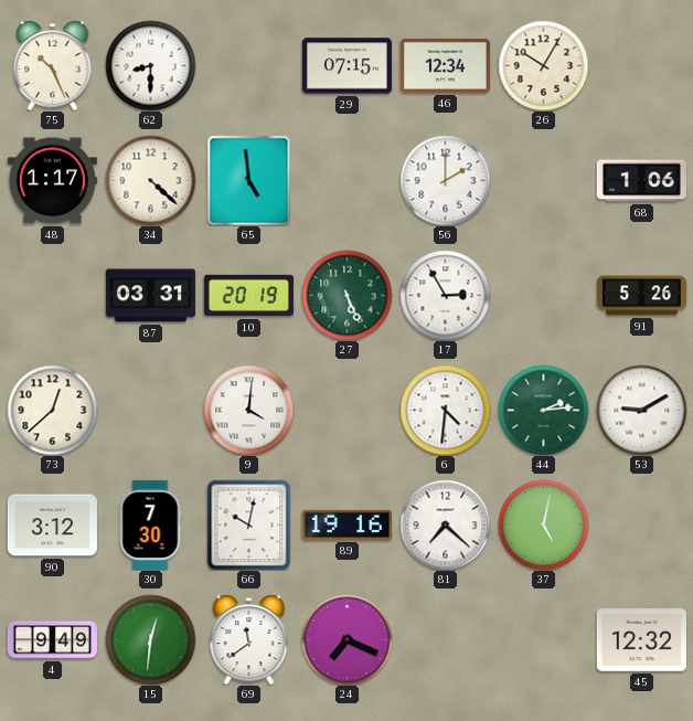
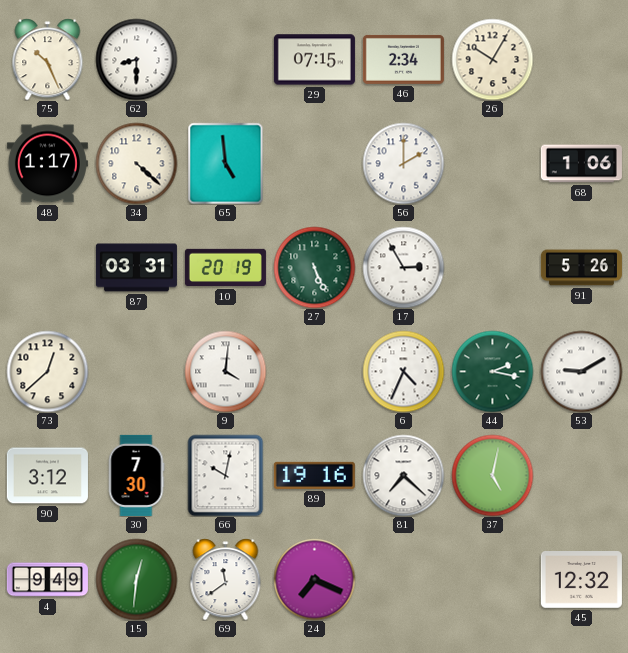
46: 12:34 -> 2:34
6: 4:31 -> 4:34
44: 2:14 -> 2:17
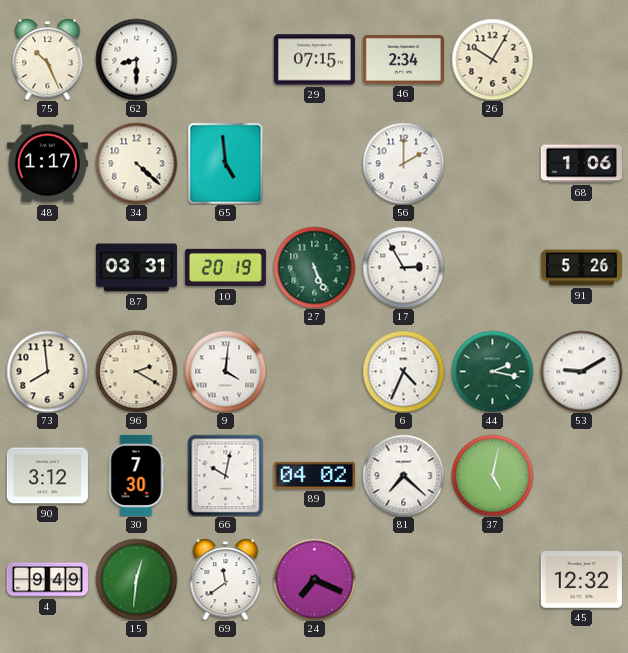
73: 12:38 -> 7:59
96: none -> 2:20
89: 19:16 -> 04:02
